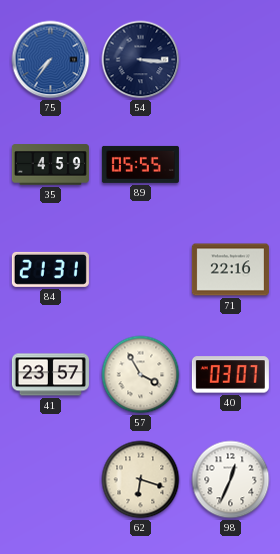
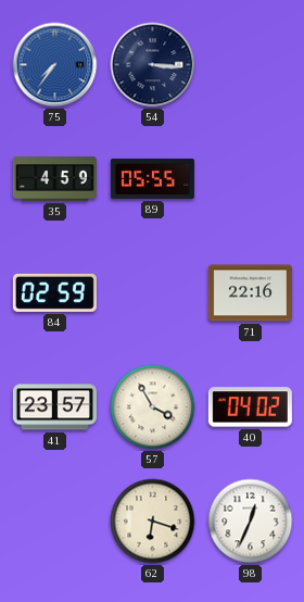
84: 21:31 -> 02:59
40: 03:07 -> 04:02
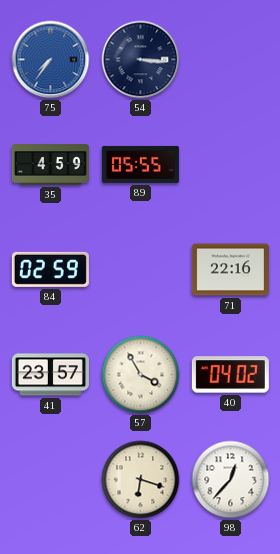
98: 12:34 -> 12:37
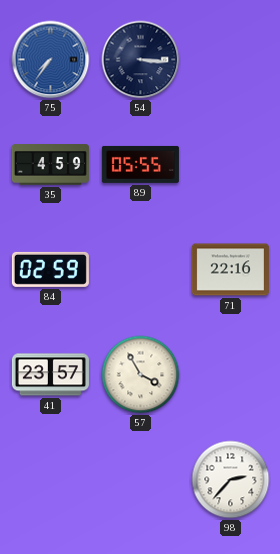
40: 04:02 -> none
62: 6:18 -> none
98: 12:37 -> 2:37
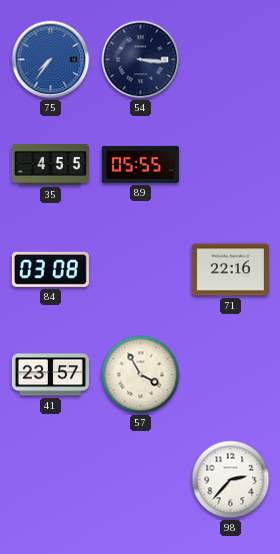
35: 4:59 -> 4:55
84: 02:59 -> 03:08
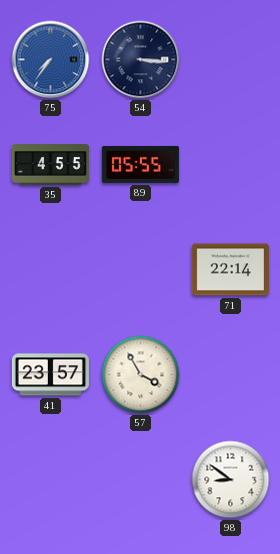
84: 03:08 -> none
71: 22:16 -> 22:14
98: 2:37 -> 8:51
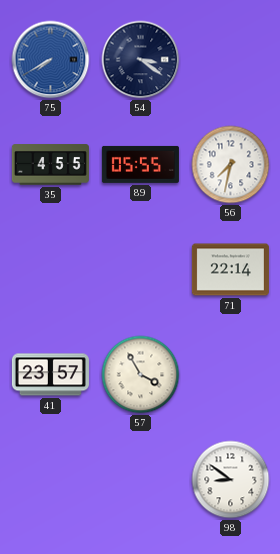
75: 7:36 -> 7:40
54: 3:16 -> 3:21
56: none -> 7:32
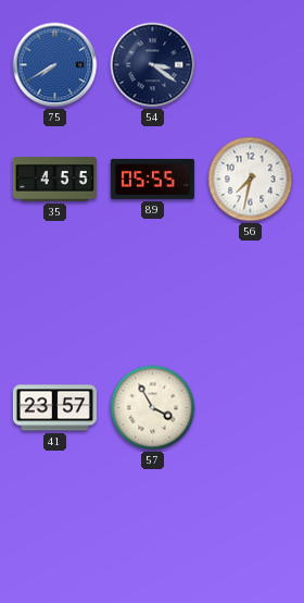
71: 22:14 -> none
98: 8:51 -> none
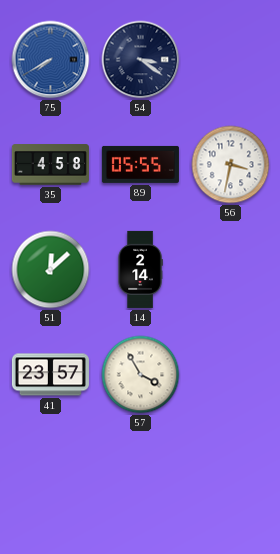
35: 4:55 -> 4:58
56: 7:32 -> 3:32
51: none -> 12:08
14: none -> 2:14
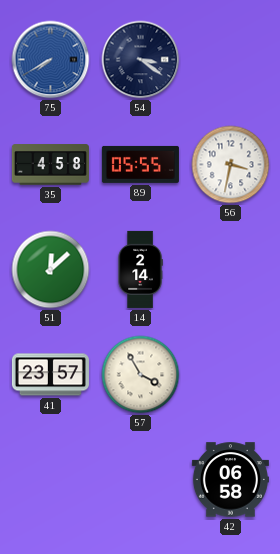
42: none -> 06:58
